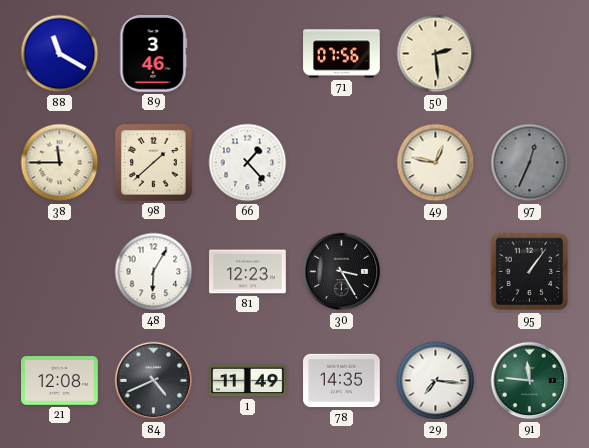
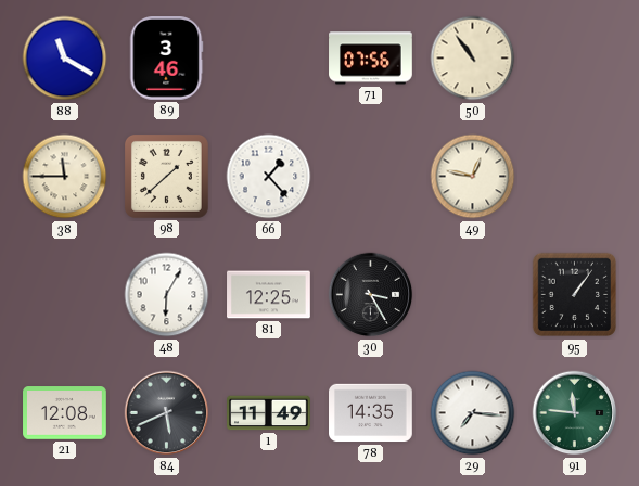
50: 2:29 -> 10:54
97: 12:34 -> none
81: 12:23 -> 12:25
84: 4:41 -> 5:41
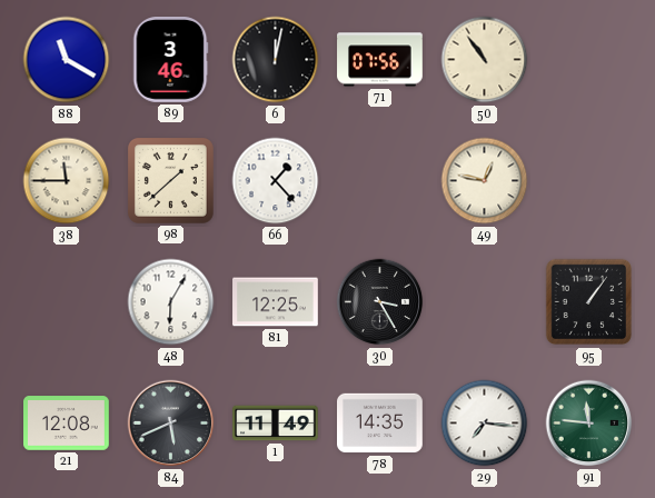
6: none -> 12:02
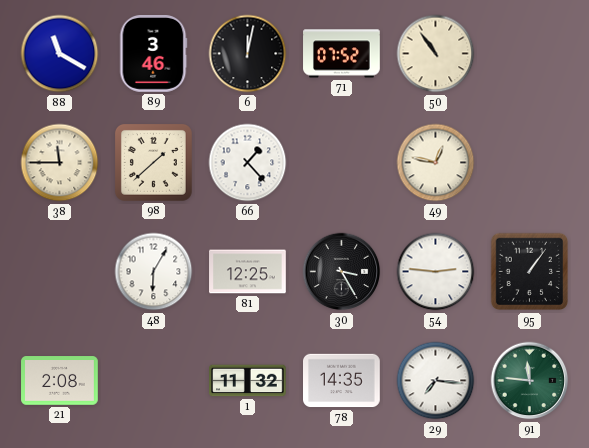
71: 07:56 -> 07:52
54: none -> 2:46
21: 12:08 -> 2:08
84: 5:41 -> none
1: 11:49 -> 11:32
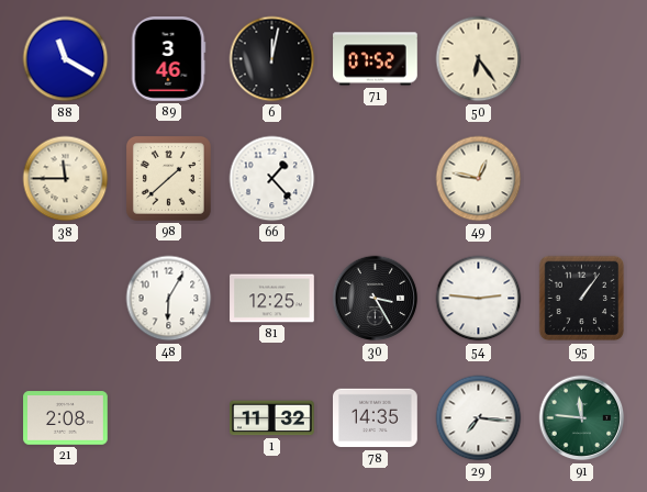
50: 10:54 -> 6:24
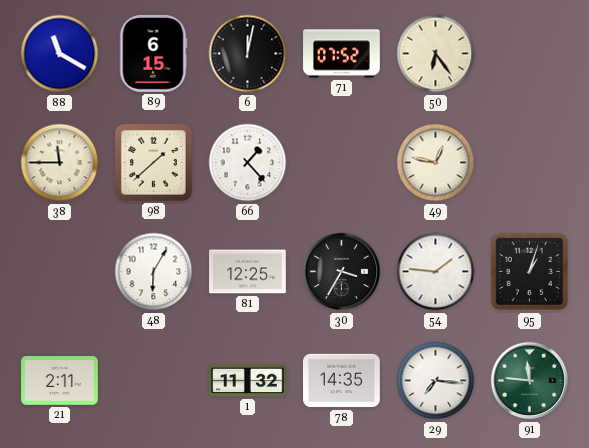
89: 3:46 -> 6:15
30: 3:25 -> 3:35
54: 2:46 -> 1:46
95: 1:06 -> 1:03
21: 2:08 -> 2:11
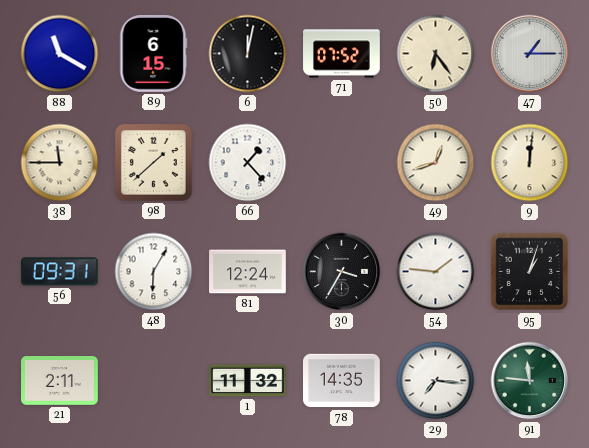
47: none -> 1:15
49: 12:47 -> 12:42
9: none -> 12:01
56: none -> 09:31
81: 12:25 -> 12:24
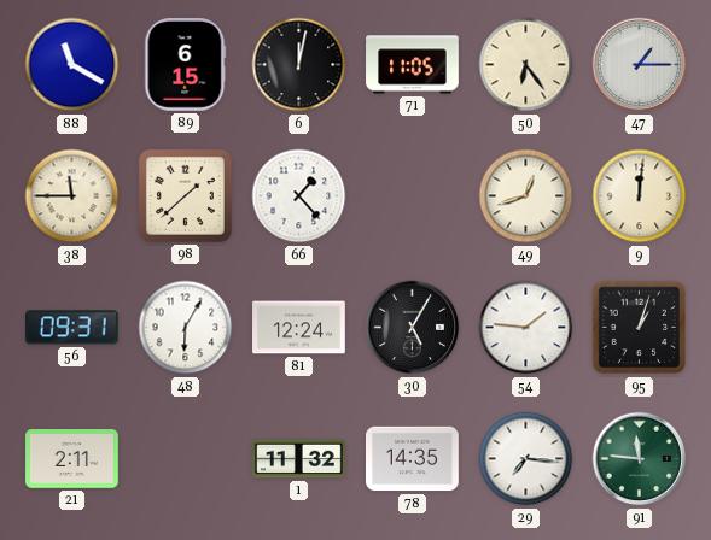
71: 07:52 -> 11:05
30: 3:35 -> 5:05
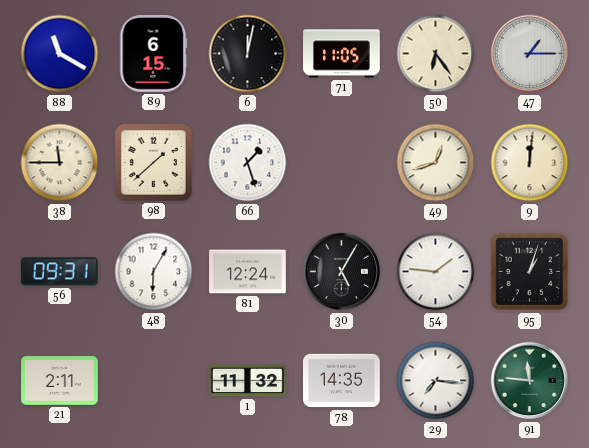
66: 1:23 -> 1:27
